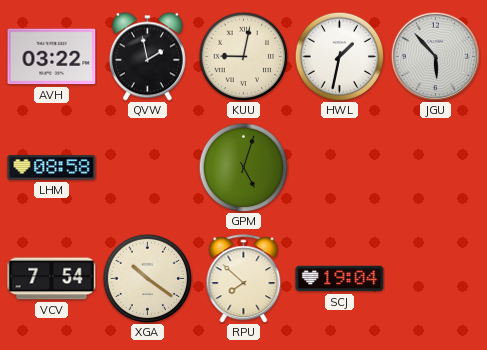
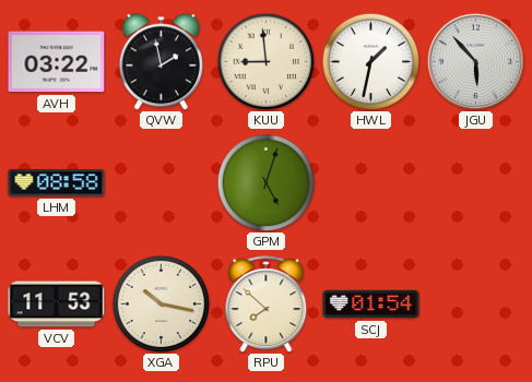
KUU: 9:02 -> 8:59
VCV: 7:54 -> 11:53
XGA: 10:21 -> 10:17
SCJ: 19:04 -> 01:54
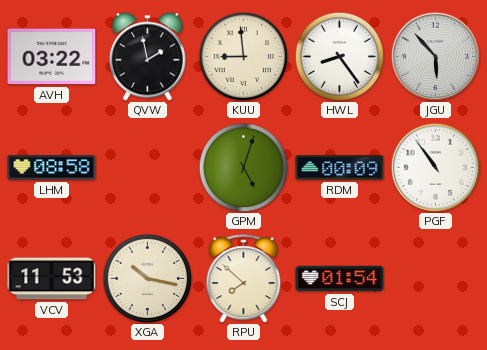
HWL: 1:32 -> 8:24
RDM: none -> 00:09
PGF: none -> 10:54
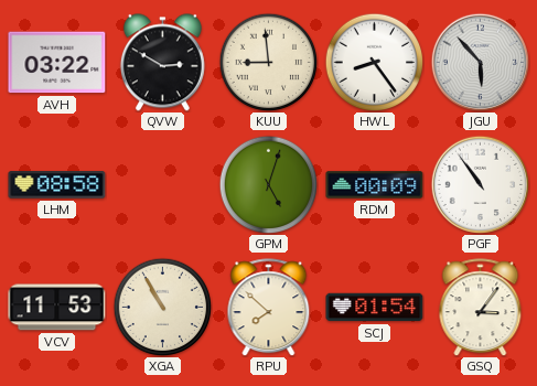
QVW: 1:58 -> 2:50
XGA: 10:17 -> 10:55
GSQ: none -> 3:06
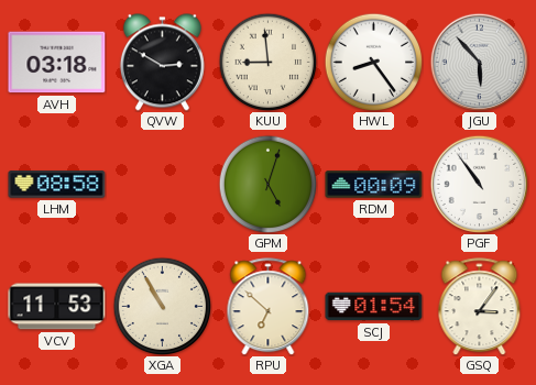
AVH: 03:22 -> 03:18
RPU: 7:52 -> 6:52
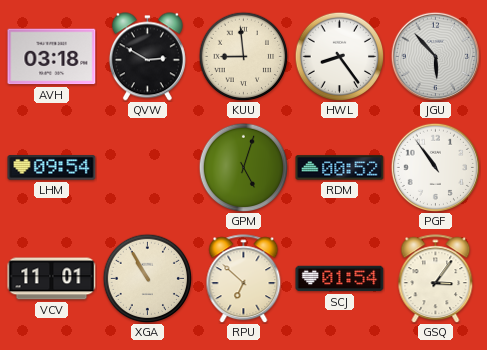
LHM: 08:58 -> 09:54
RDM: 00:09 -> 00:52
VCV: 11:53 -> 11:01
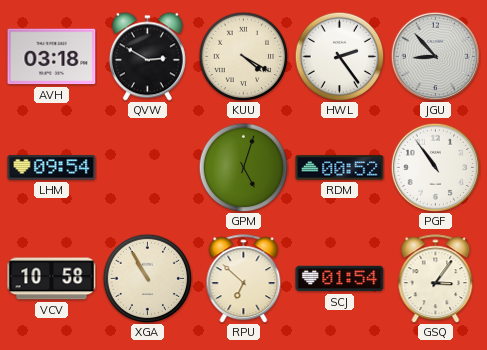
KUU: 8:59 -> 4:20
HWL: 8:24 -> 2:24
JGU: 5:53 -> 8:53
VCV: 11:01 -> 10:58
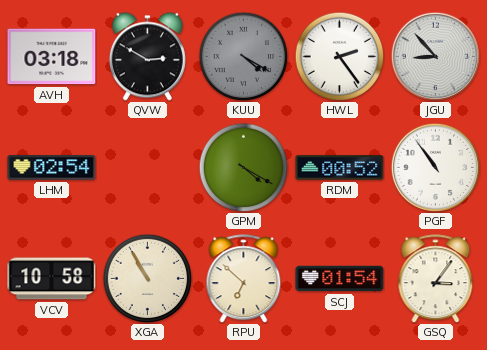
KUU dial: cream -> grey
LHM: 09:54 -> 02:54
GPM: 5:03 -> 4:20
